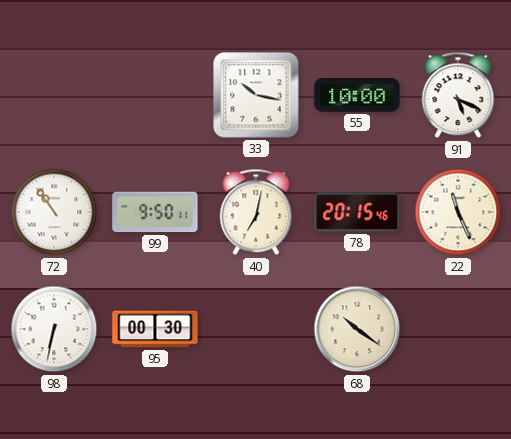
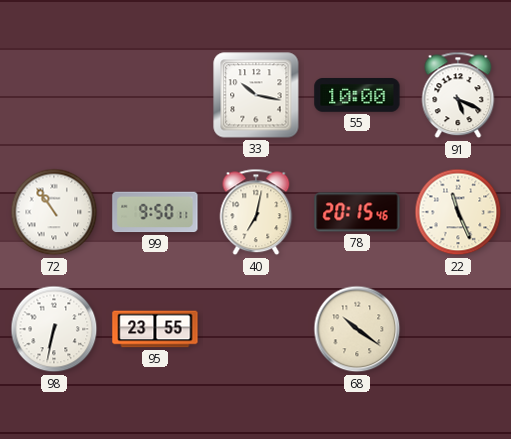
95: 00:30 -> 23:55
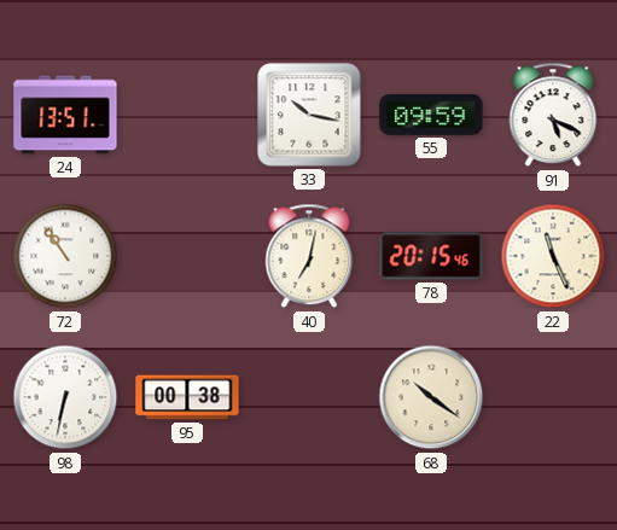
24: none -> 13:51
55: 10:00 -> 09:59
99: 9:50 -> none
95: 23:55 -> 00:38
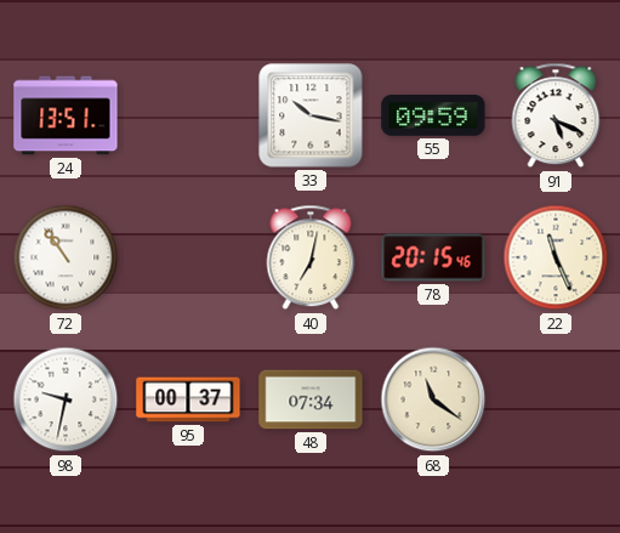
98: 6:32 -> 9:32
95: 00:38 -> 00:37
48: none -> 07:34
68: 10:21 -> 11:21
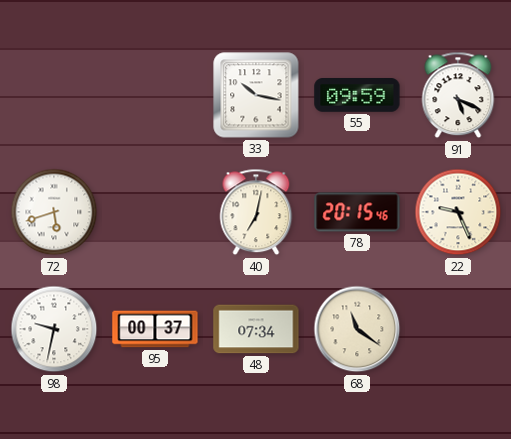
24: 13:51 -> none
72: 10:54 -> 5:42
22: 11:26 -> 9:26
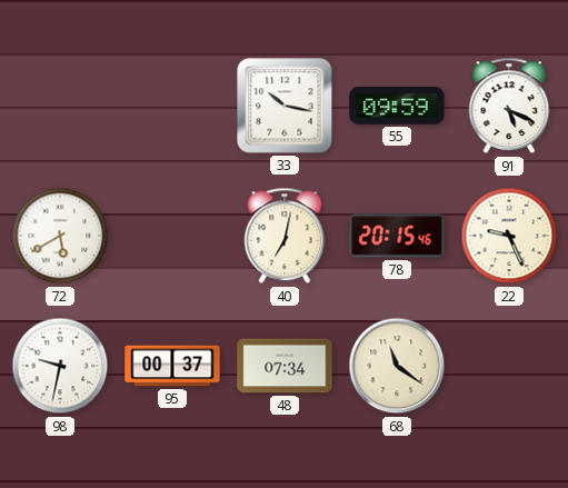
72: 5:42 -> 5:40
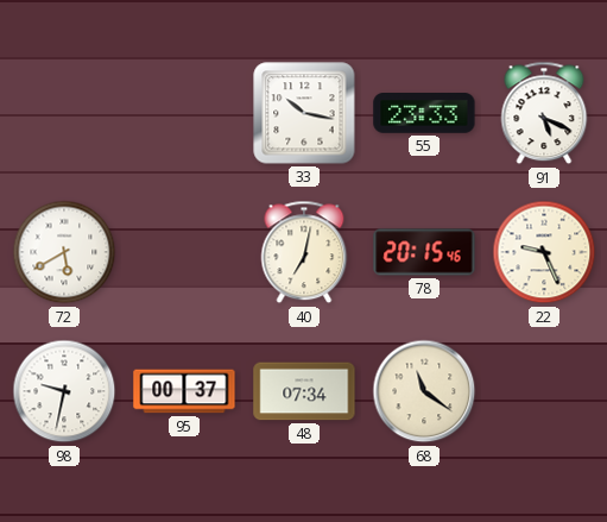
55: 09:59 -> 23:33
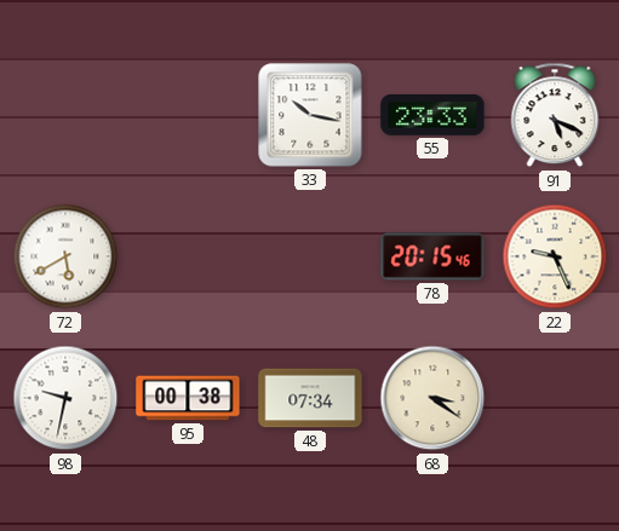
40: 7:02 -> none
95: 00:37 -> 00:38
68: 11:21 -> 3:21
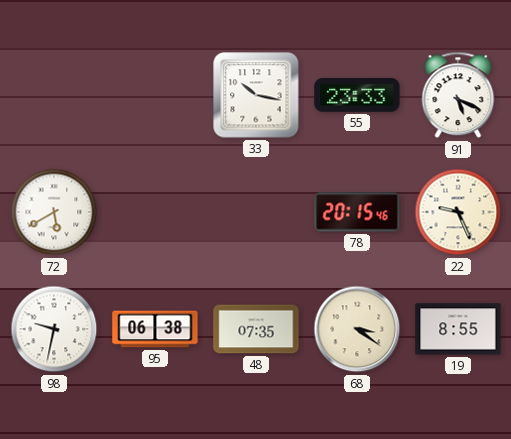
95: 00:38 -> 06:38
48: 07:34 -> 07:35
19: none -> 8:55
